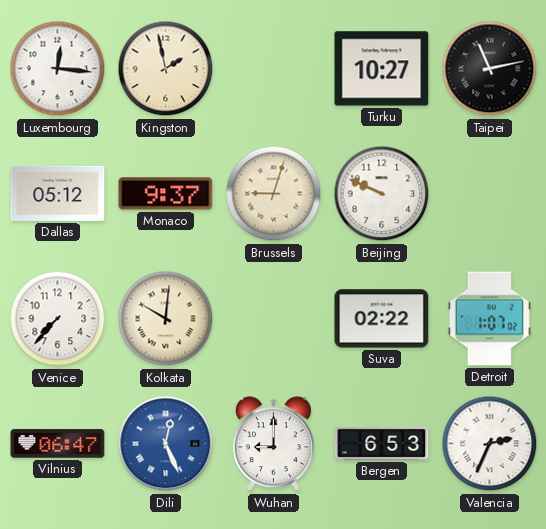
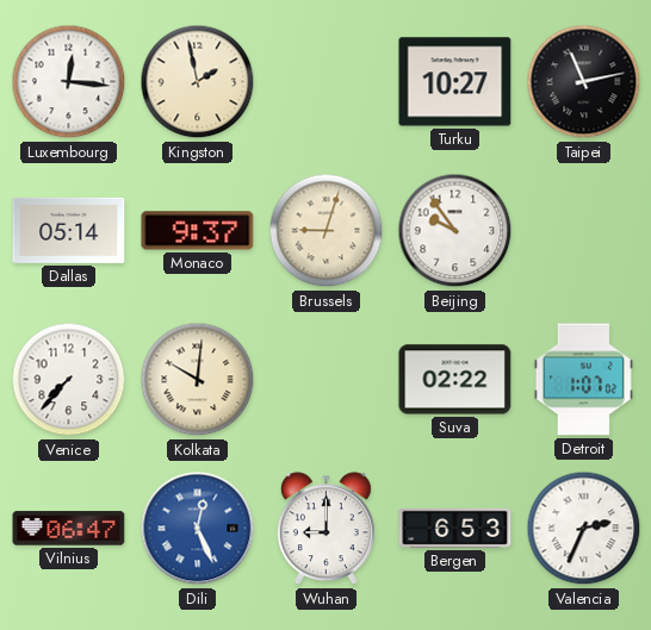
Dallas: 05:12 -> 05:14
Beijing: 9:49 -> 9:54
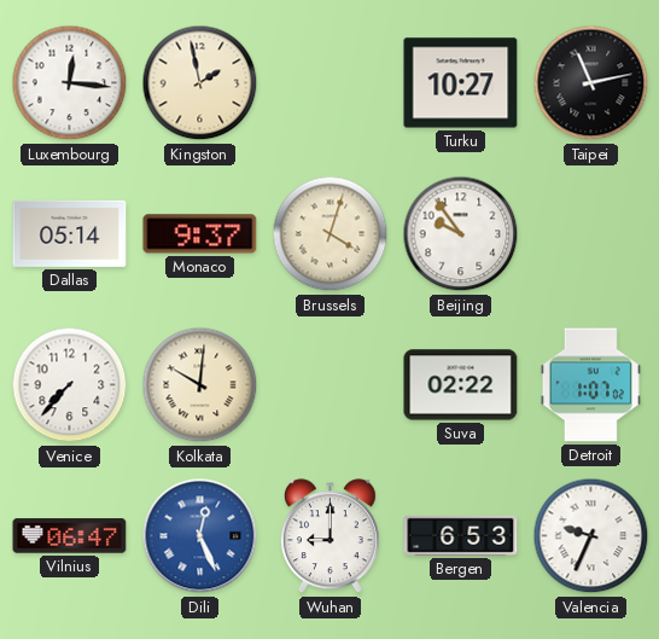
Brussels: 9:03 -> 4:03
Valencia: 2:34 -> 9:34
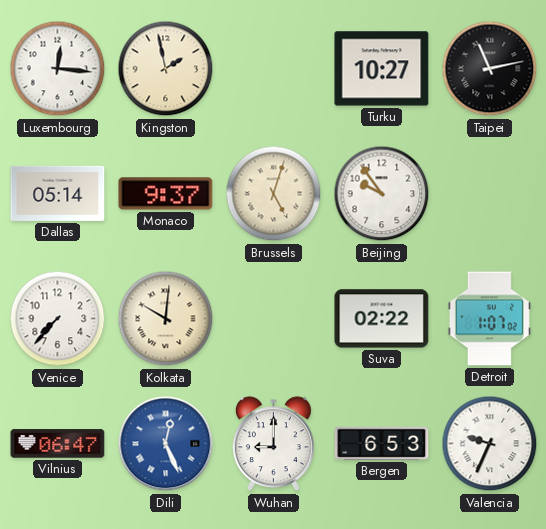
Brussels: 4:03 -> 5:03
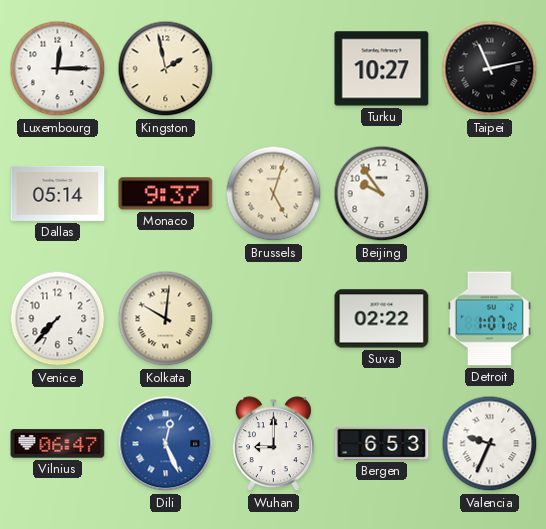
Luxembourg: 12:16 -> 12:15
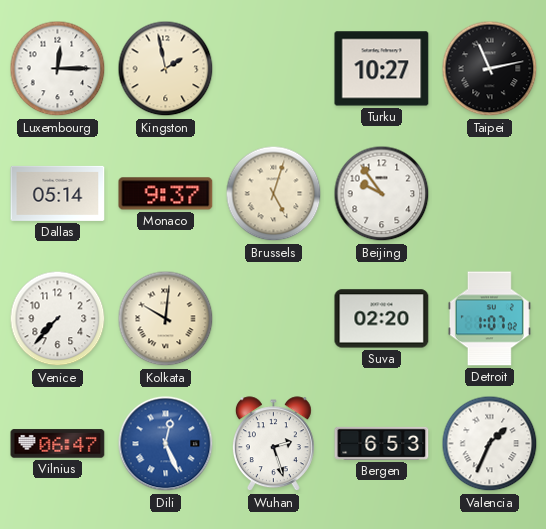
Suva: 02:22 -> 02:20
Wuhan: 9:00 -> 2:27
Valencia: 9:34 -> 1:34
